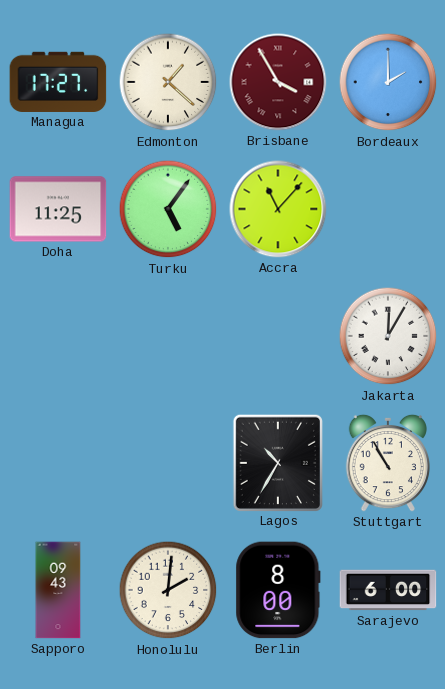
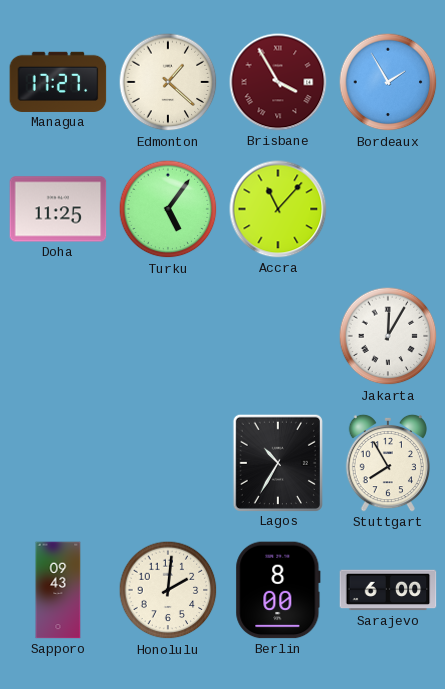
Bordeaux: 2:00 -> 1:55
Stuttgart: 10:55 -> 7:55
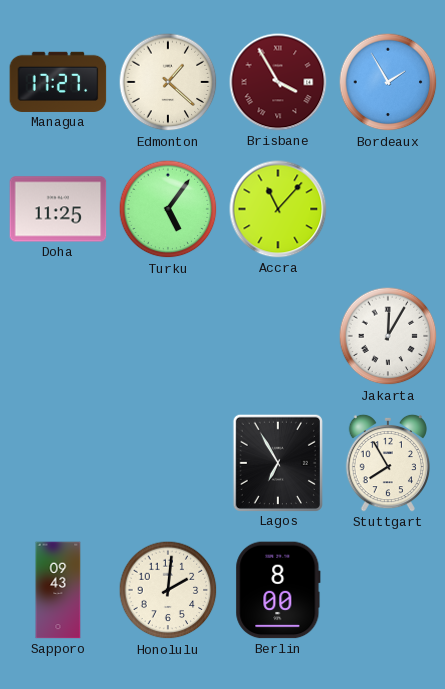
Lagos: 10:35 -> 6:55
Sarajevo: 6:00 -> none
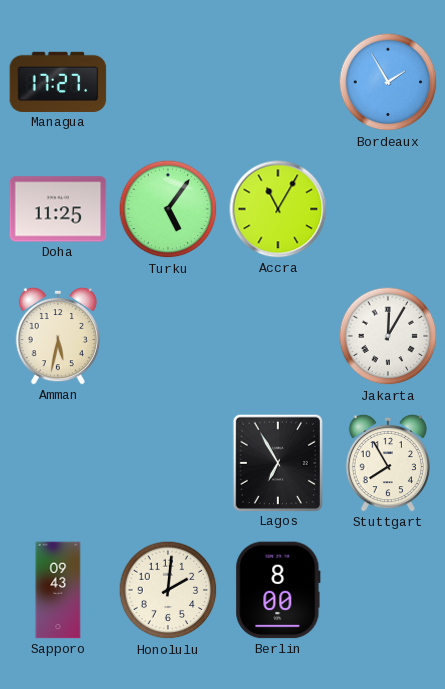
Edmonton: 1:22 -> none
Brisbane: 3:55 -> none
Accra: 11:07 -> 11:05
Amman: none -> 5:32
